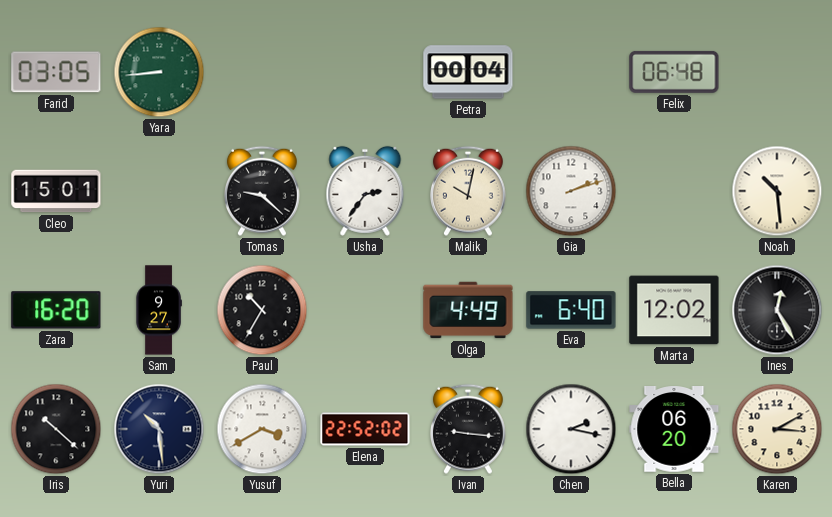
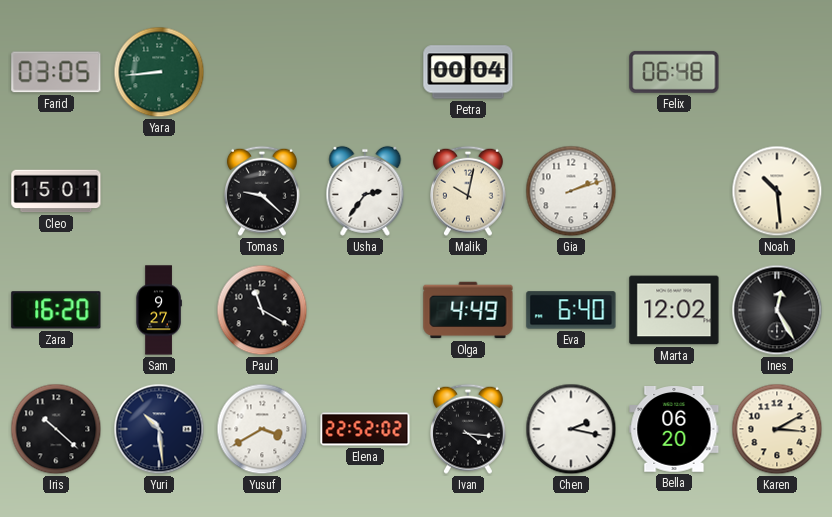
Paul: 10:35 -> 11:20
Ivan: 9:16 -> 4:16
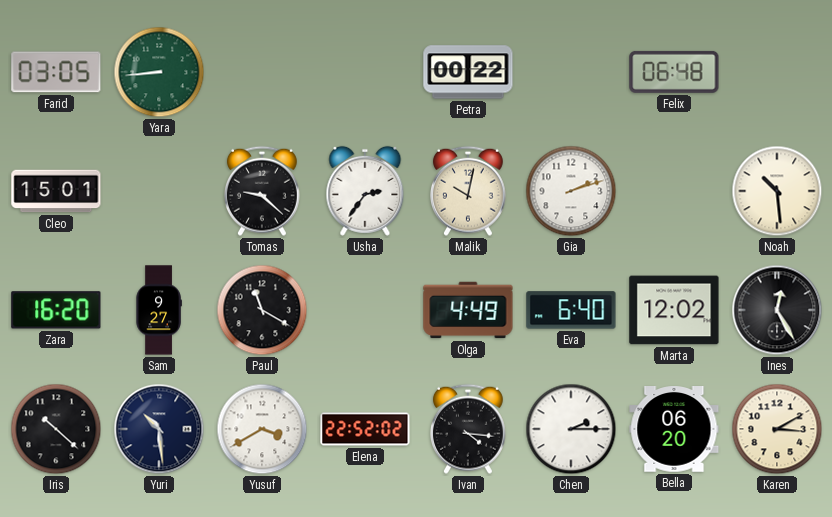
Petra: 00:04 -> 00:22
Chen: 2:17 -> 2:15
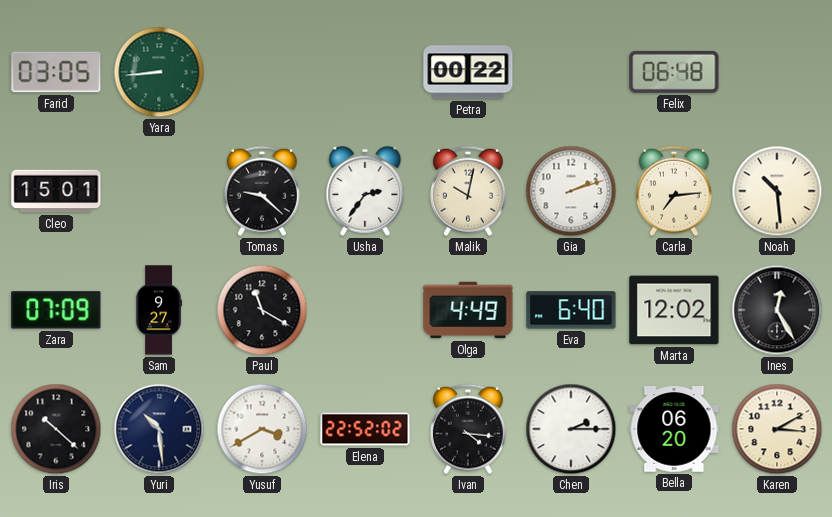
Carla: none -> 7:14
Zara: 16:20 -> 07:09
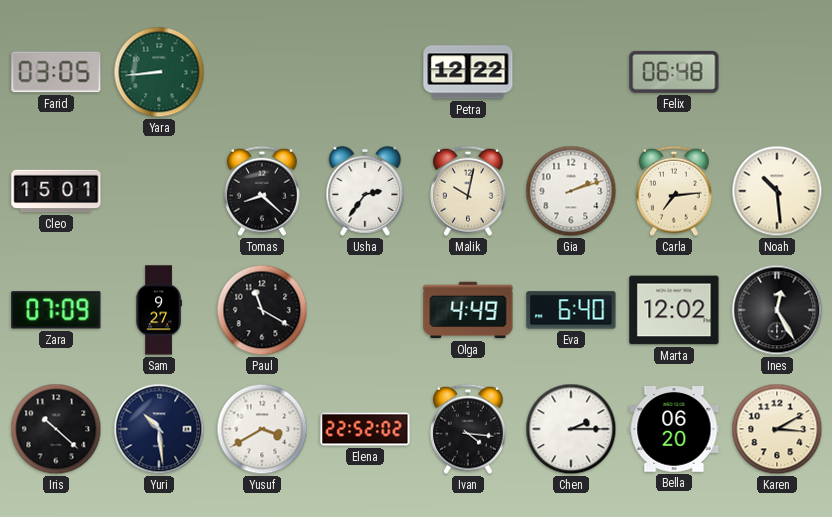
Petra: 00:22 -> 12:22
Tomas: 9:22 -> 8:22
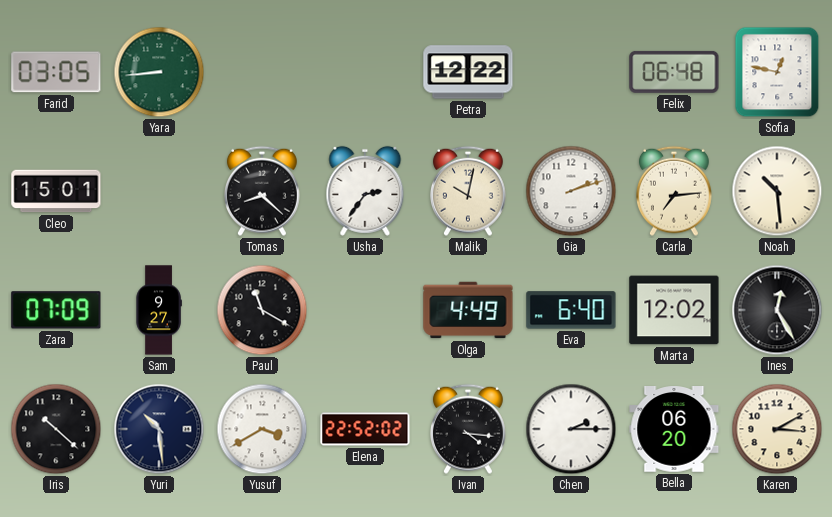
Sofia: none -> 12:47
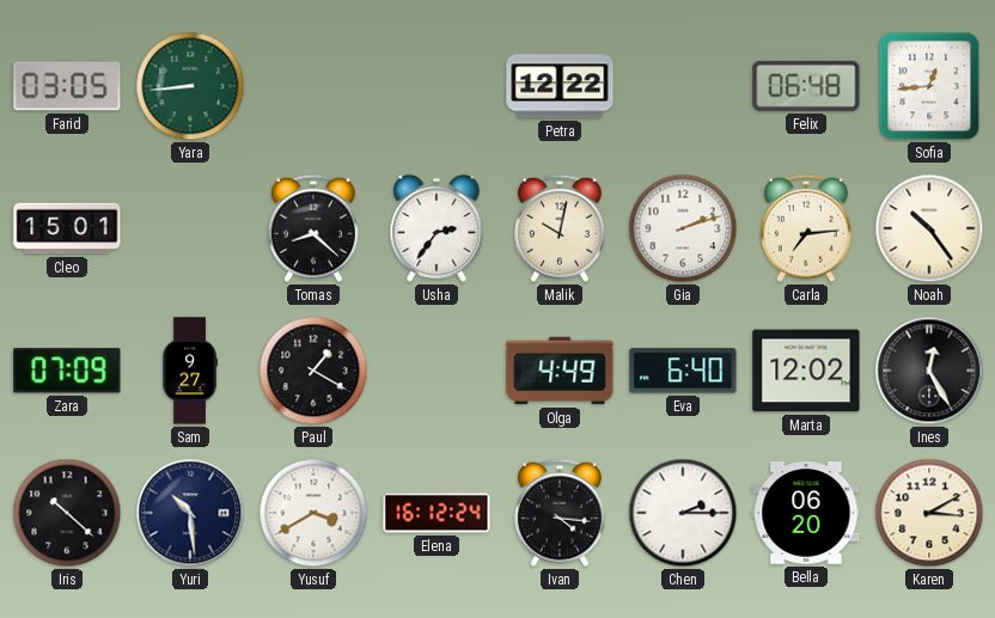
Sofia: 12:47 -> 12:44
Noah: 10:29 -> 10:24
Paul: 11:20 -> 1:20
Elena: 22:52 -> 16:12
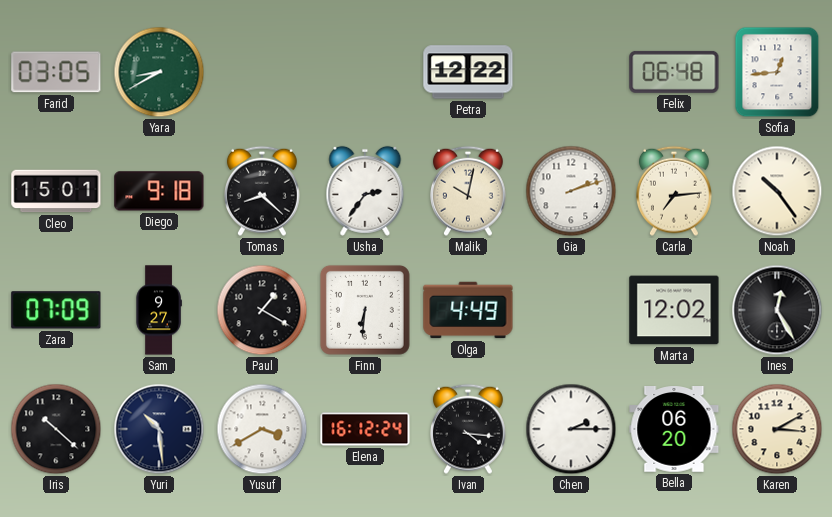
Yara: 8:44 -> 8:40
Diego: none -> 9:18
Finn: none -> 6:31
Eva: 6:40 -> none
